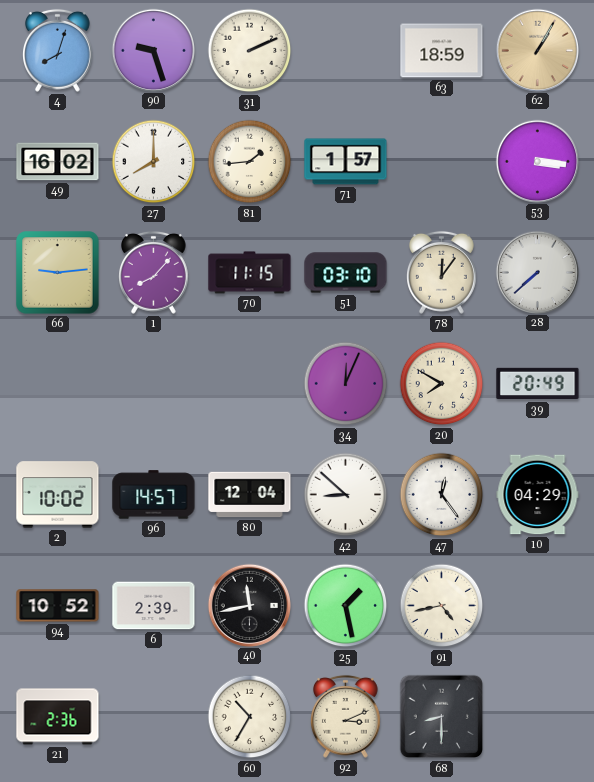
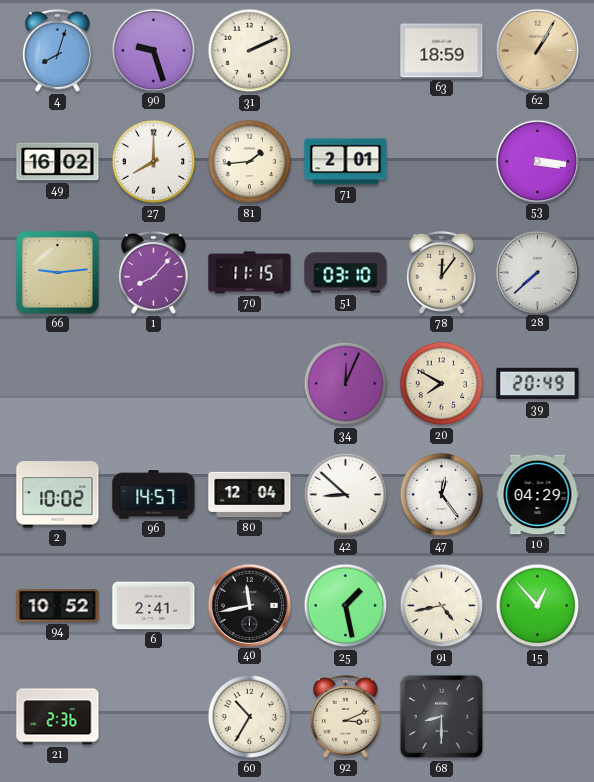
71: 1:57 -> 2:01
6: 2:39 -> 2:41
15: none -> 12:53
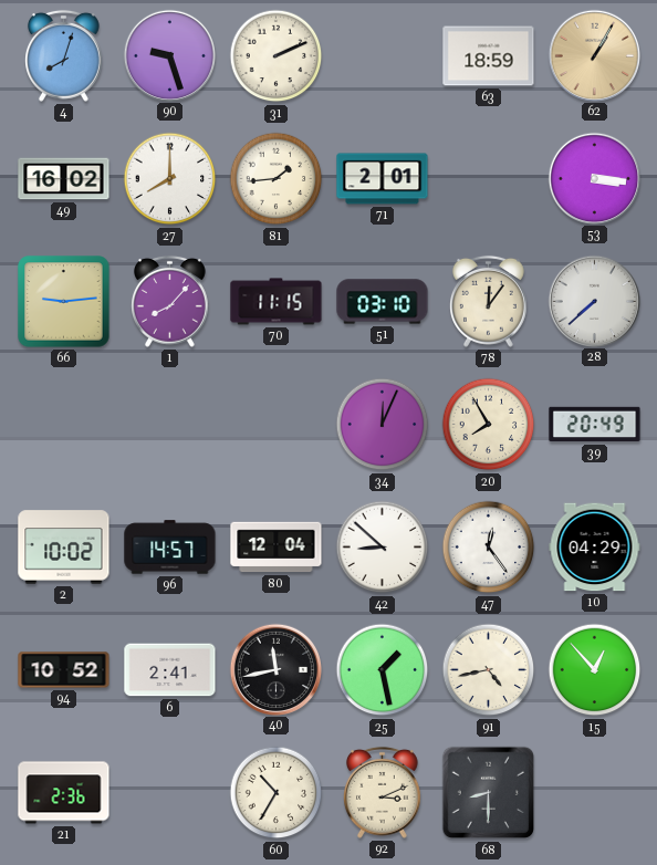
20: 7:50 -> 7:55
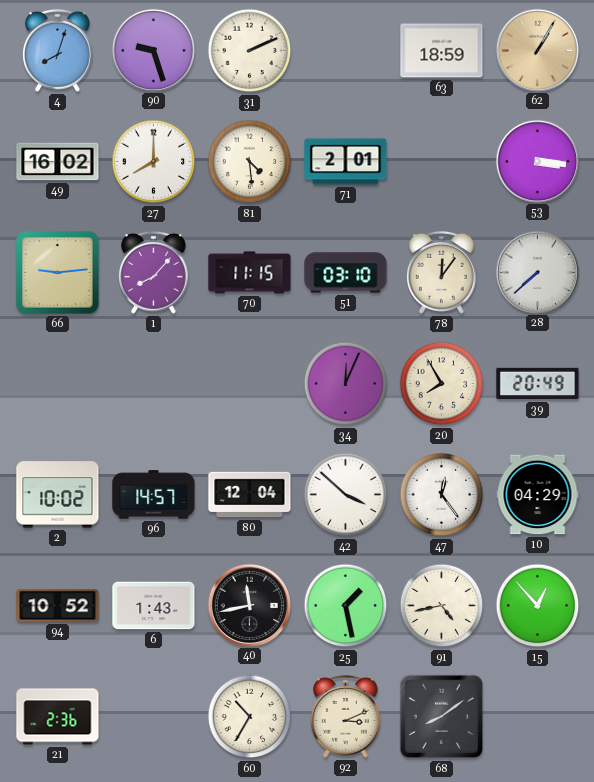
81: 1:44 -> 4:29
42: 8:52 -> 3:52
6: 2:41 -> 1:43
68: 8:30 -> 8:09
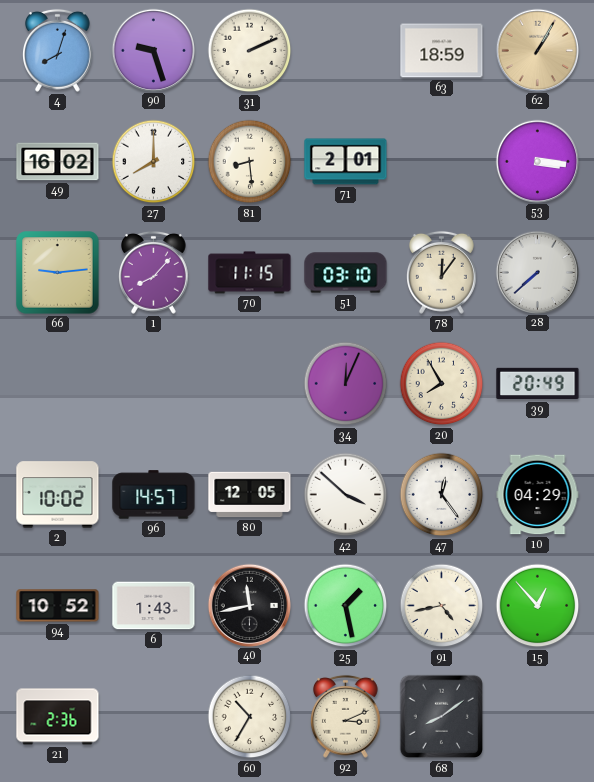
81: 4:29 -> 8:29
80: 12:04 -> 12:05
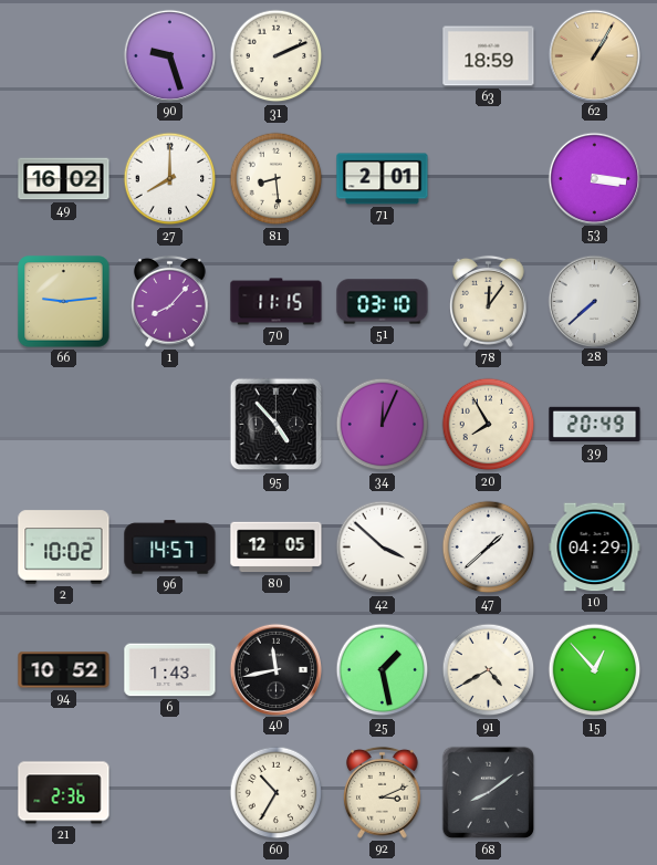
4: 8:03 -> none
95: none -> 4:53
47: 12:24 -> 1:38
91: 4:43 -> 4:40
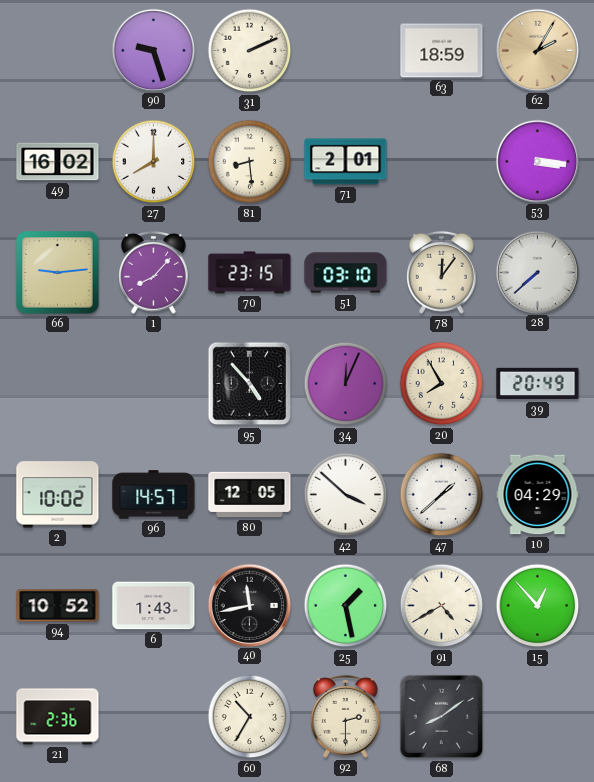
62: 1:05 -> 2:05
70: 11:15 -> 23:15
92: 3:11 -> 2:30
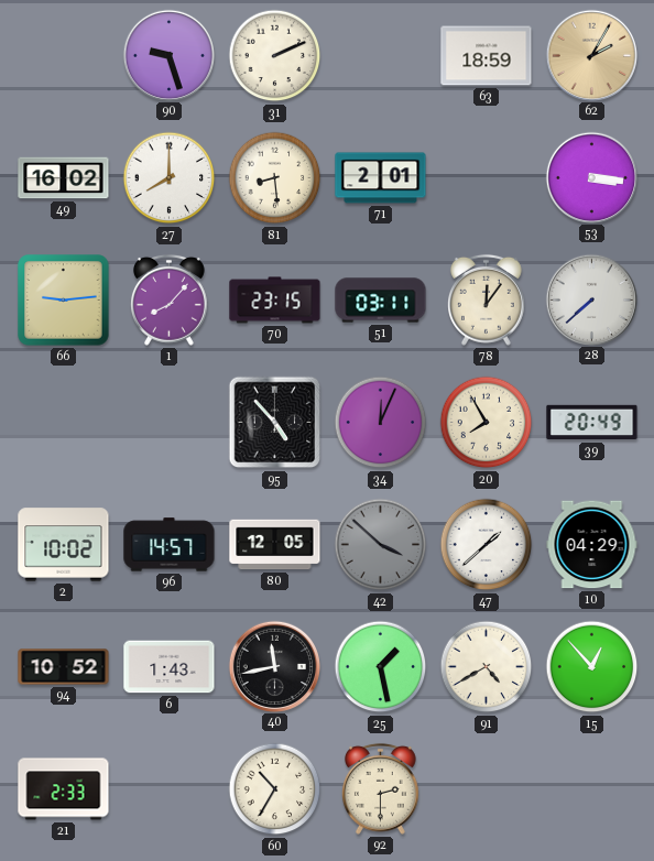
51: 03:10 -> 03:11
42 dial: white -> grey
21: 2:36 -> 2:33
68: 8:09 -> none
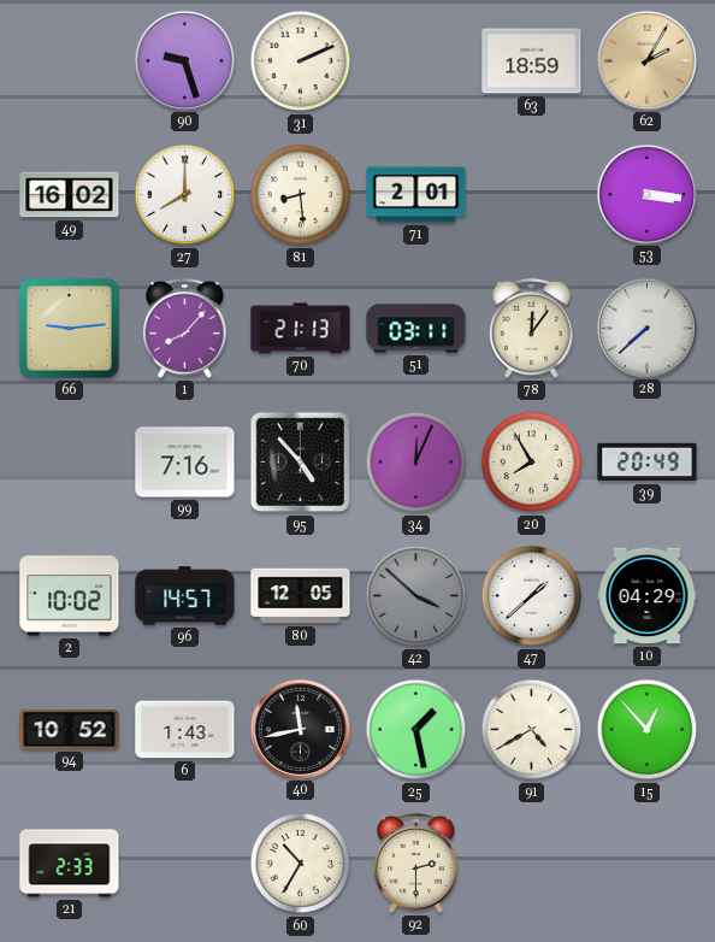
70: 23:15 -> 21:13
99: none -> 7:16
